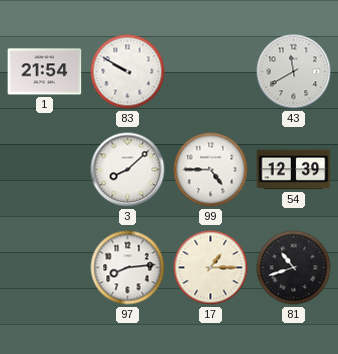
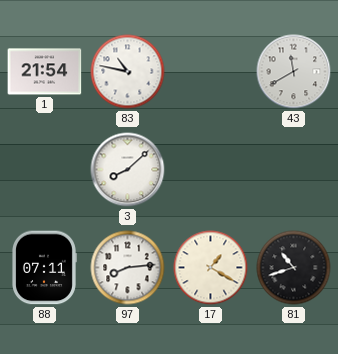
83: 9:50 -> 10:47
99: 4:45 -> none
54: 12:39 -> none
88: none -> 07:11
17: 1:15 -> 1:20
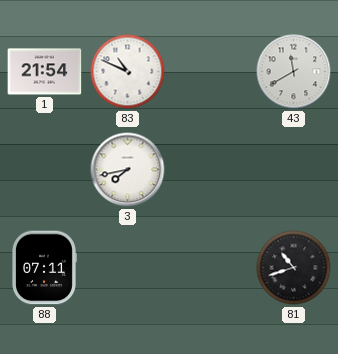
83: 10:47 -> 10:49
3: 8:08 -> 7:43
97: 8:14 -> none
17: 1:20 -> none
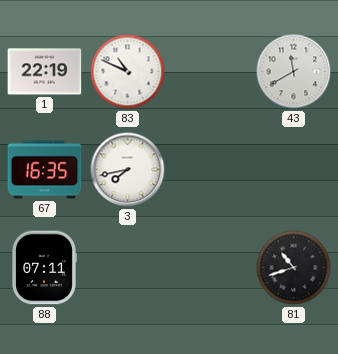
1: 21:54 -> 22:19
67: none -> 16:35
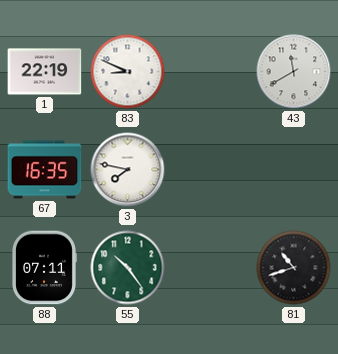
83: 10:49 -> 8:49
3: 7:43 -> 7:47
55: none -> 10:24
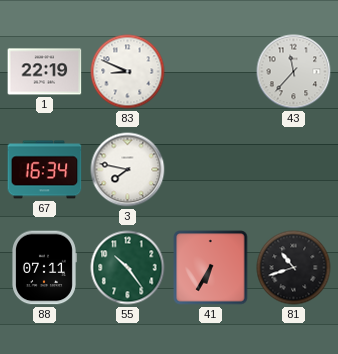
43: 11:40 -> 11:37
67: 16:35 -> 16:34
41: none -> 6:35
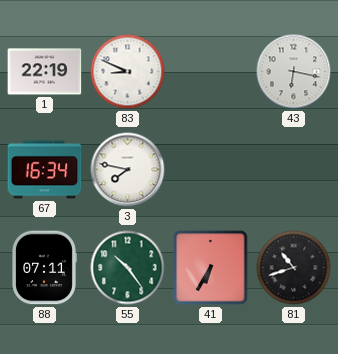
43: 11:37 -> 6:17
